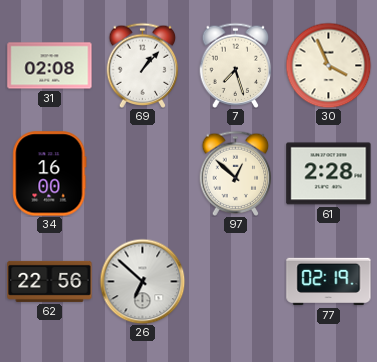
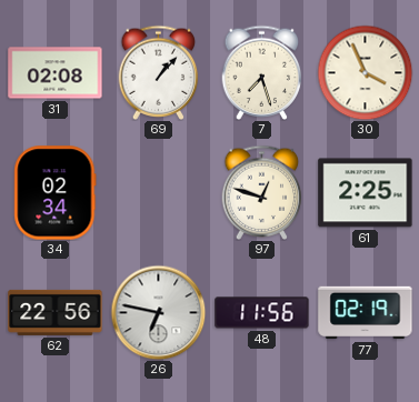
34: 16:00 -> 02:34
97: 12:52 -> 12:48
61: 2:28 -> 2:25
26: 6:52 -> 6:47
48: none -> 11:56
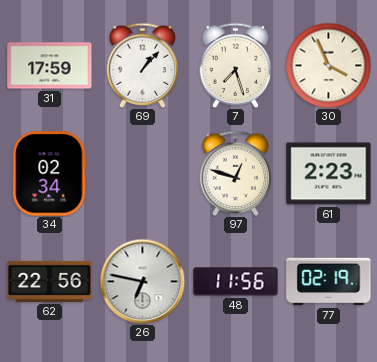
31: 02:08 -> 17:59
61: 2:25 -> 2:23
